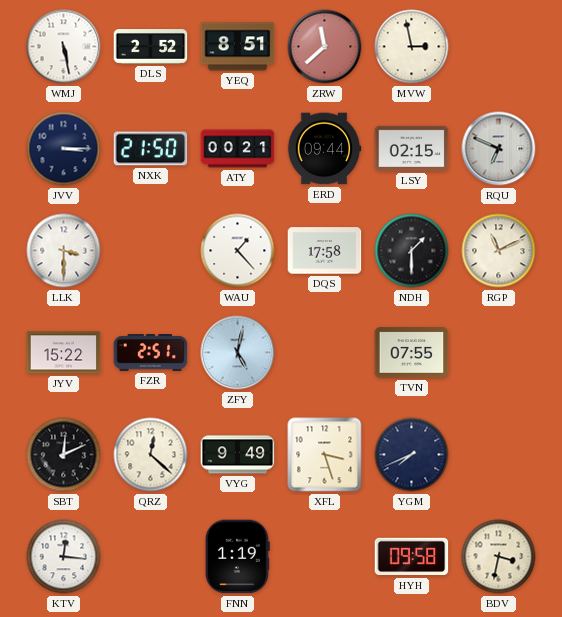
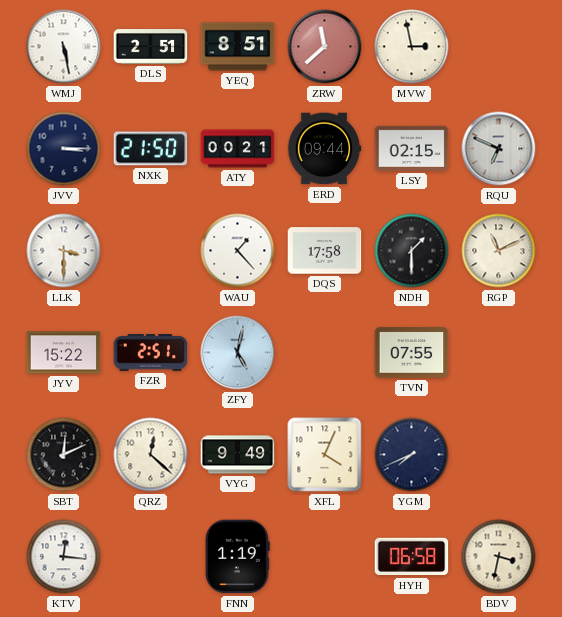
DLS: 2:52 -> 2:51
XFL: 3:27 -> 4:04
HYH: 09:58 -> 06:58
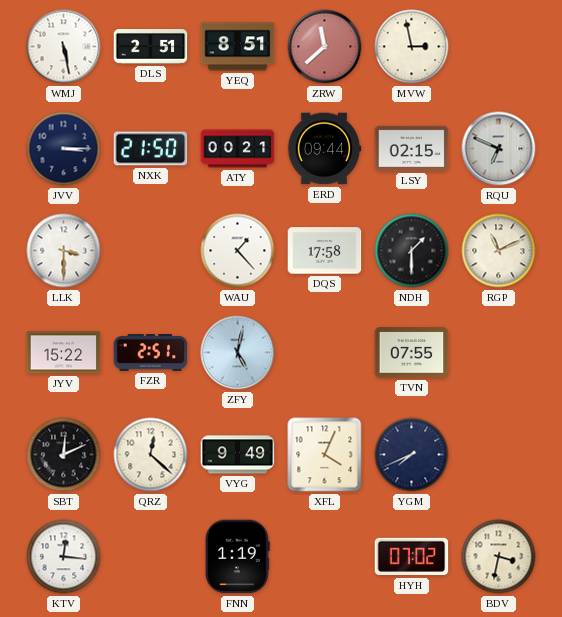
HYH: 06:58 -> 07:02
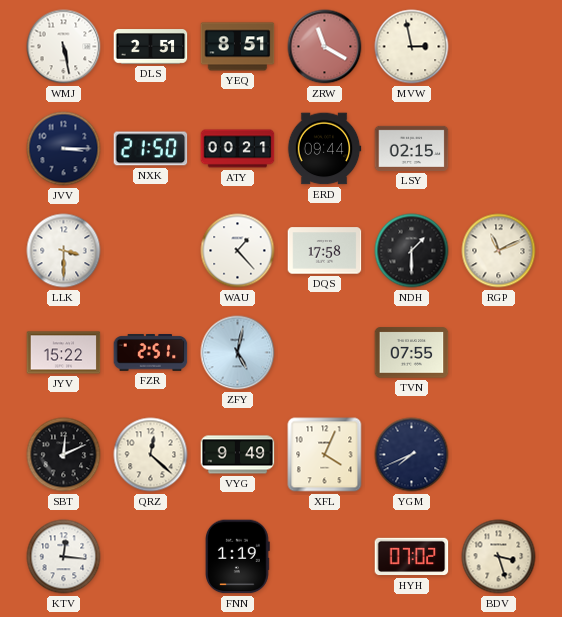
ZRW: 11:38 -> 11:20
RQU: 6:49 -> none
BDV: 3:32 -> 3:27
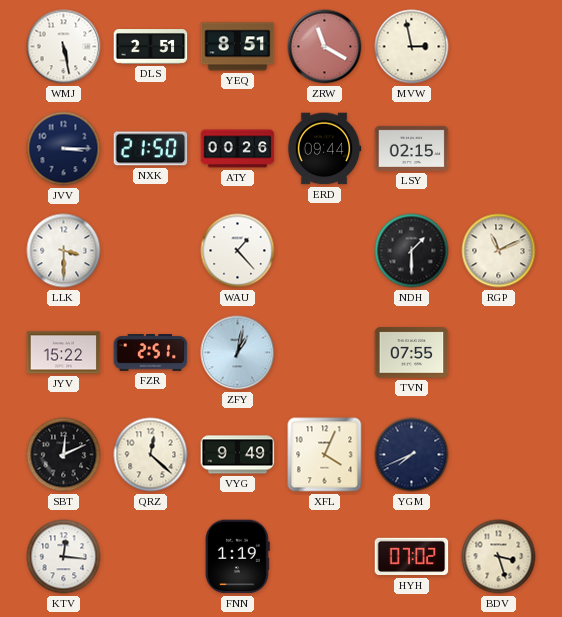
ATY: 00:21 -> 00:26
DQS: 17:58 -> none
ZFY: 5:02 -> 1:02
